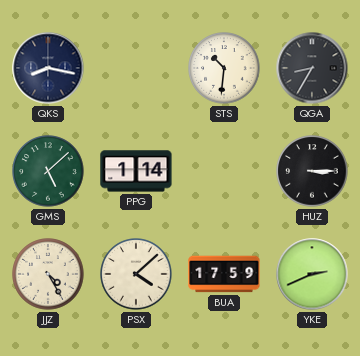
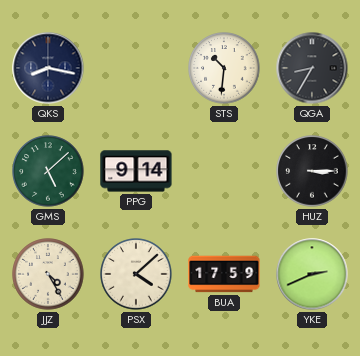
PPG: 1:14 -> 9:14
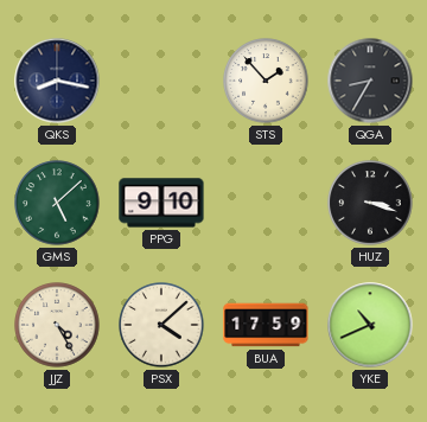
STS: 10:31 -> 1:53
PPG: 9:14 -> 9:10
HUZ: 3:15 -> 3:18
YKE: 2:41 -> 10:41
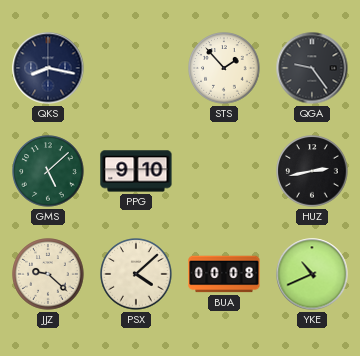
QGA: 8:35 -> 9:24
HUZ: 3:18 -> 2:43
JJZ: 4:25 -> 9:22
BUA: 17:59 -> 00:08
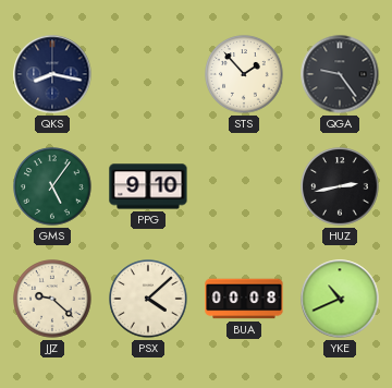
GMS: 5:08 -> 5:06
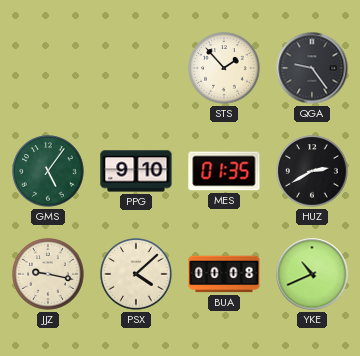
QKS: 8:17 -> none
MES: none -> 01:35
HUZ: 2:43 -> 2:40
JJZ: 9:22 -> 9:17
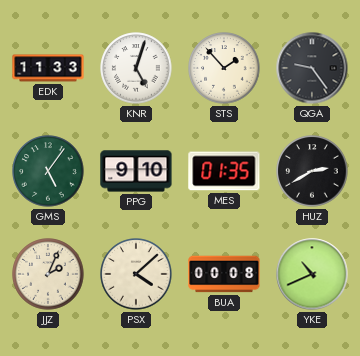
EDK: none -> 11:33
KNR: none -> 5:03
JJZ: 9:17 -> 2:04
